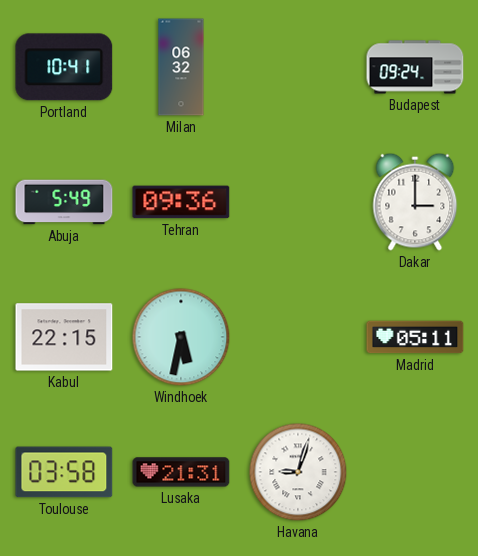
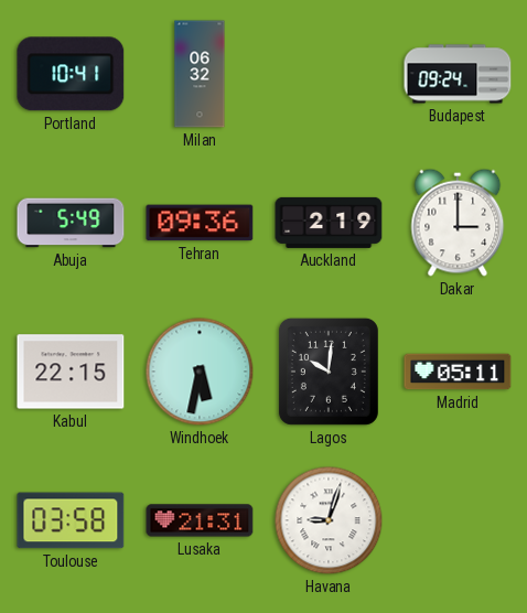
Auckland: none -> 2:19
Lagos: none -> 10:01
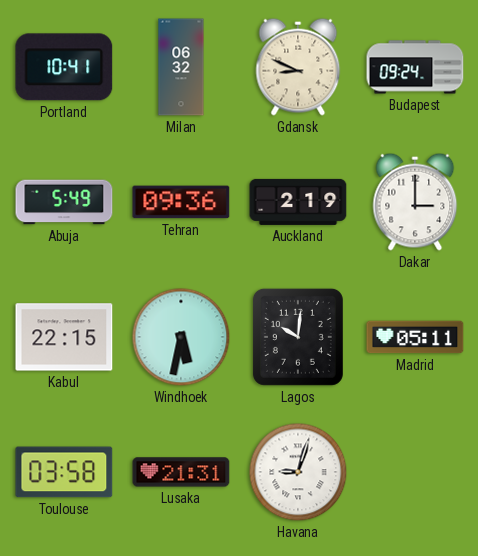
Gdansk: none -> 8:49
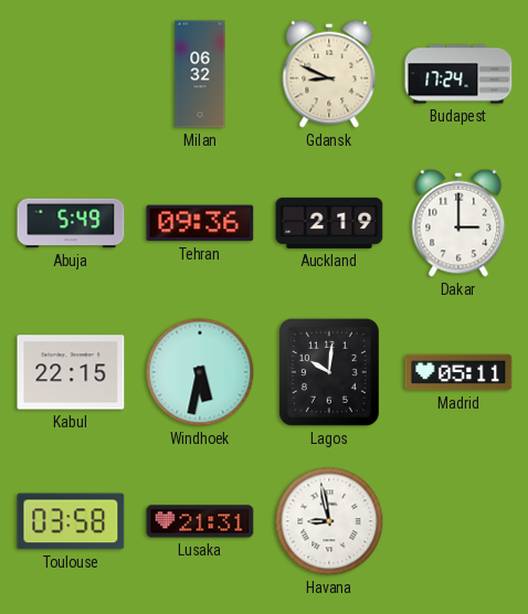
Portland: 10:41 -> none
Budapest: 09:24 -> 17:24
Havana: 9:03 -> 8:58
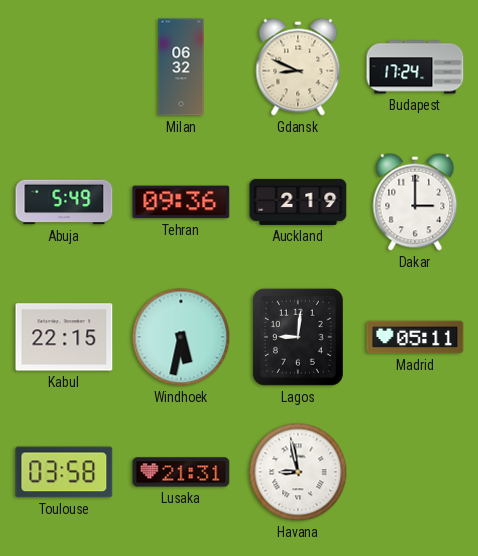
Lagos: 10:01 -> 9:01
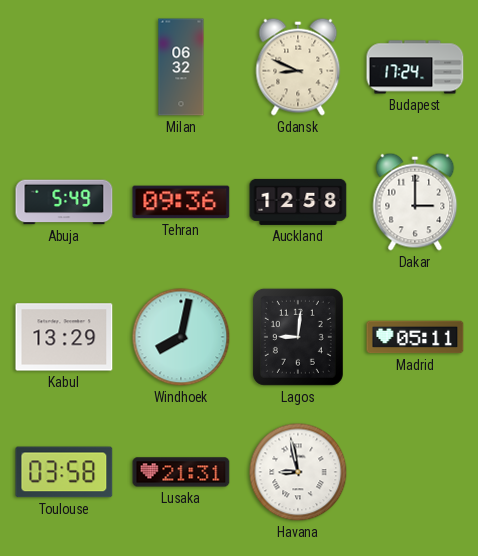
Auckland: 2:19 -> 12:58
Kabul: 22:15 -> 13:29
Windhoek: 5:32 -> 8:02
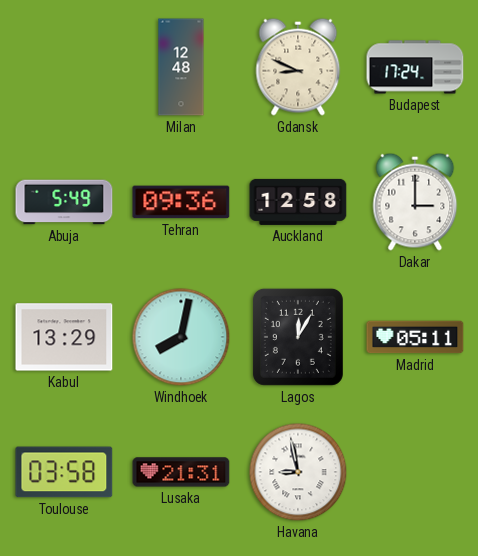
Milan: 06:32 -> 12:48
Lagos: 9:01 -> 12:05
